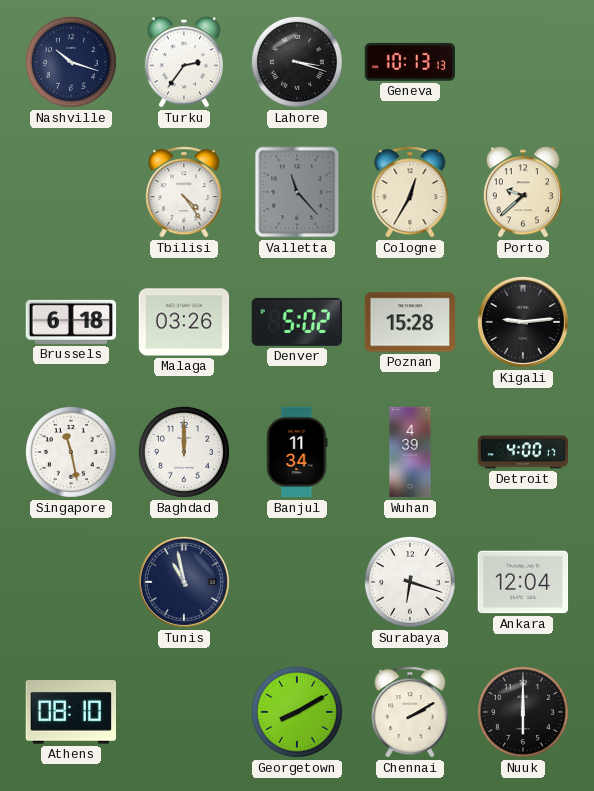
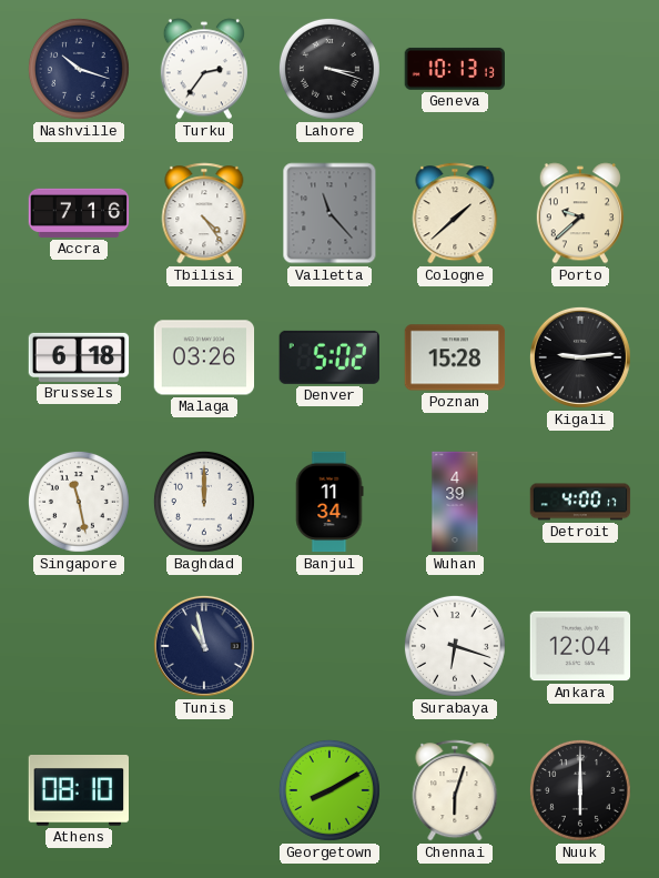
Accra: none -> 7:16
Cologne: 12:35 -> 1:38
Chennai: 2:10 -> 6:03
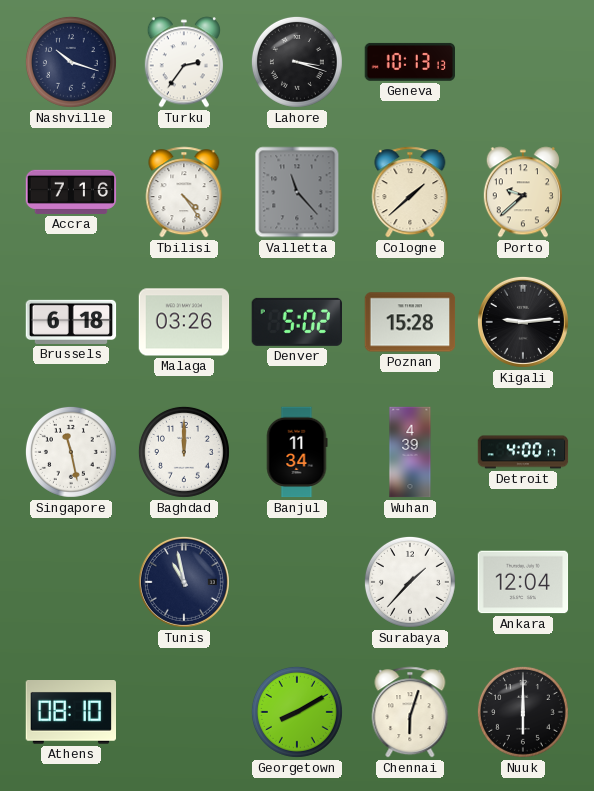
Surabaya: 6:18 -> 1:37
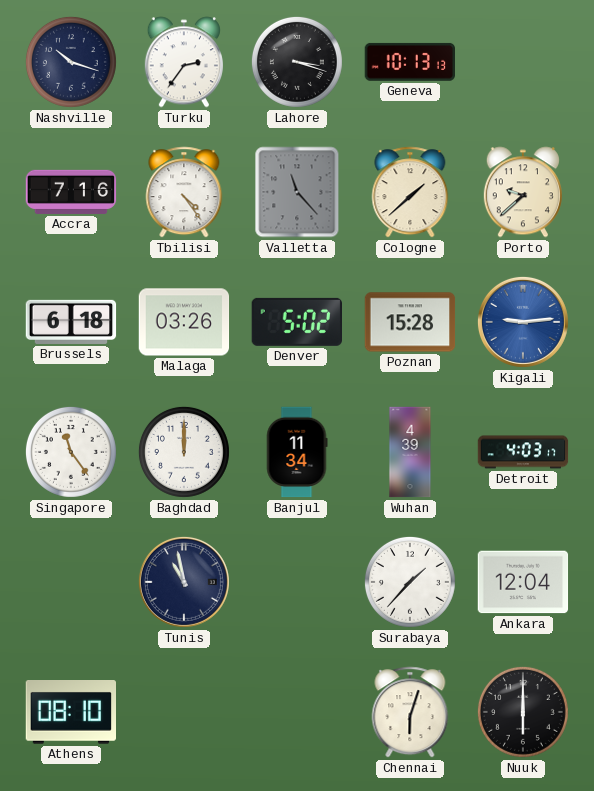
Kigali dial: black -> blue
Singapore: 11:28 -> 11:24
Detroit: 4:00 -> 4:03
Georgetown: 8:10 -> none
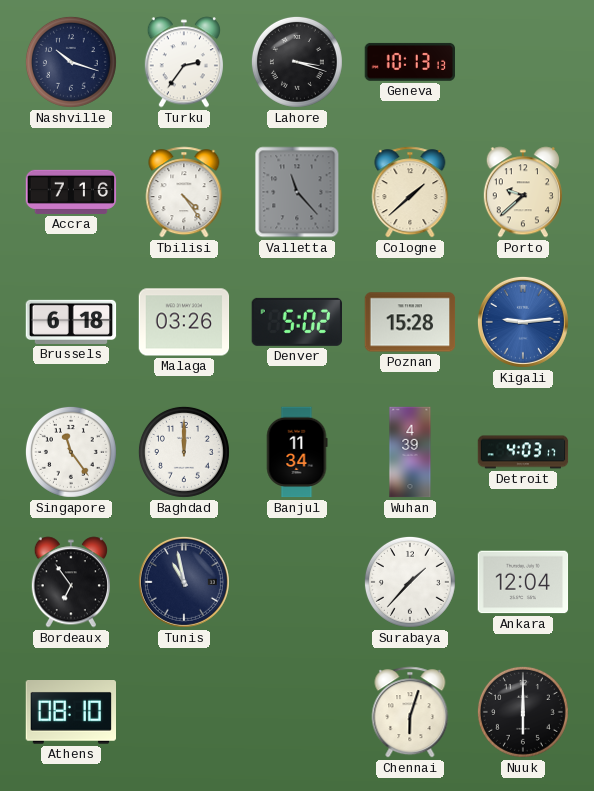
Bordeaux: none -> 6:54
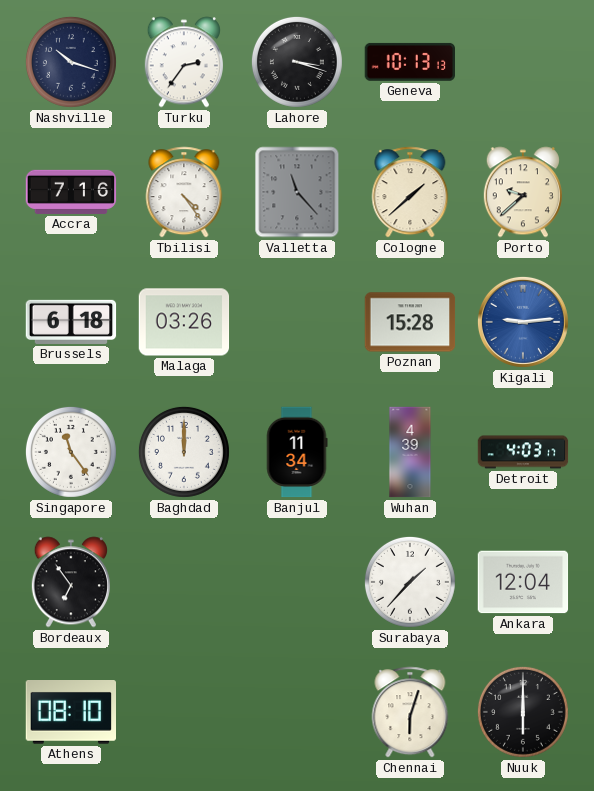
Denver: 5:02 -> none
Tunis: 10:58 -> none
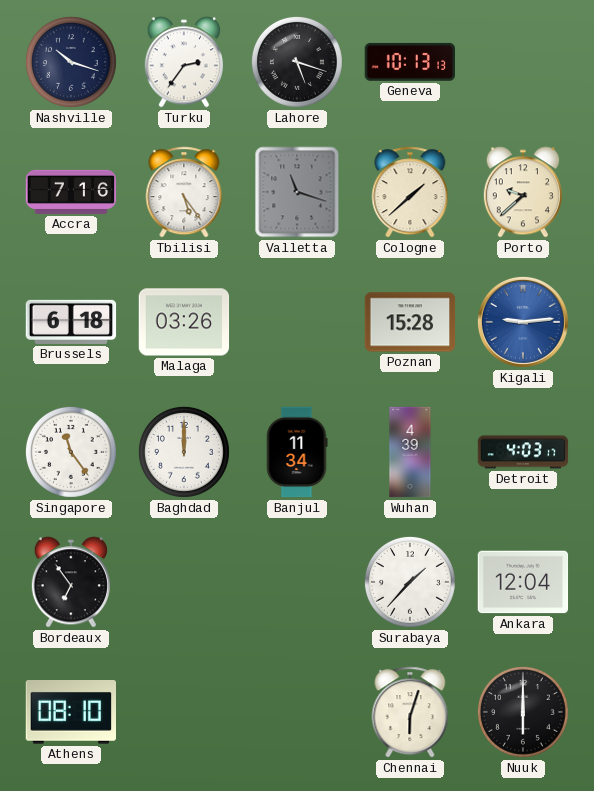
Lahore: 3:18 -> 5:18
Tbilisi: 4:24 -> 5:24
Valletta: 11:23 -> 11:18
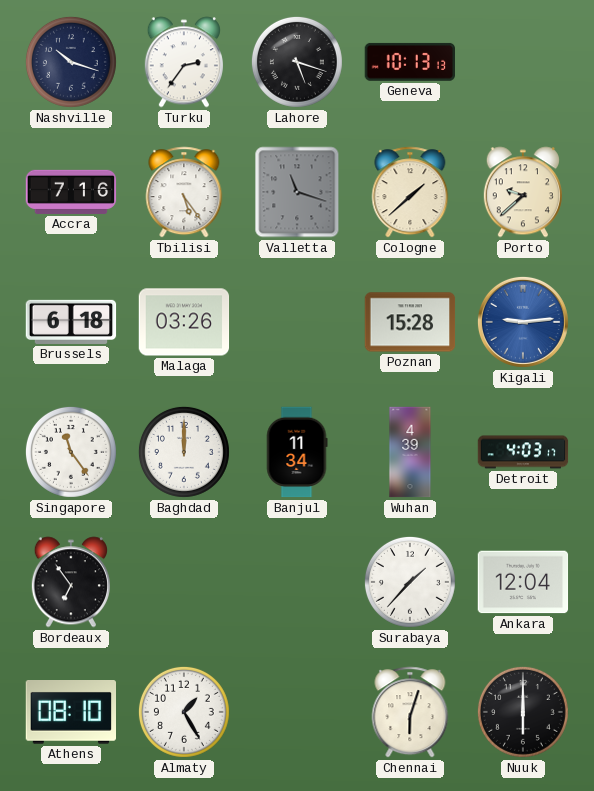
Almaty: none -> 1:25
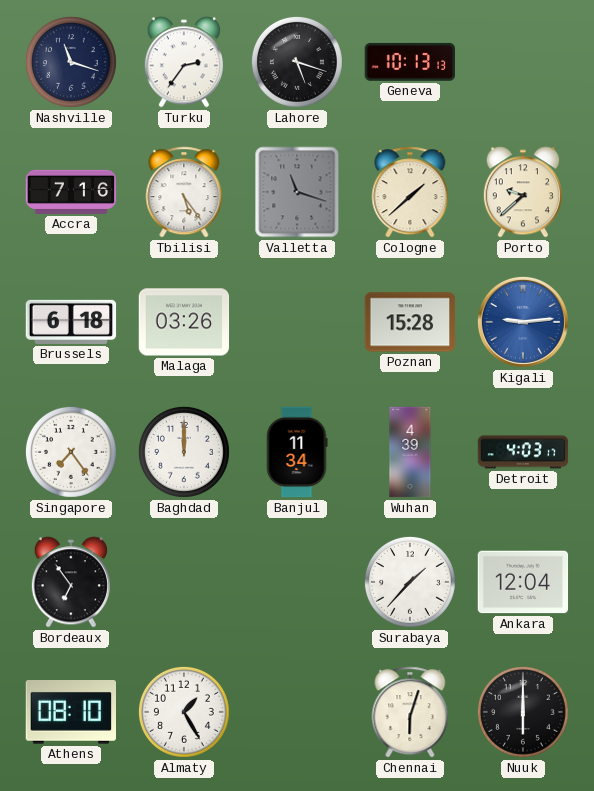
Nashville: 10:18 -> 11:18
Singapore: 11:24 -> 7:24
